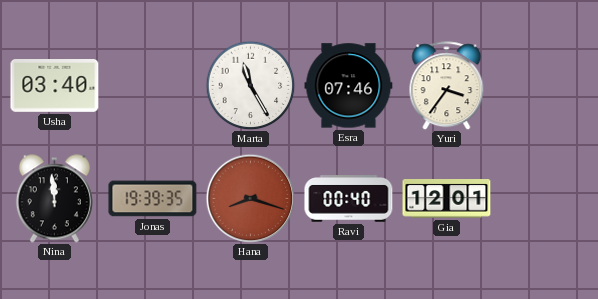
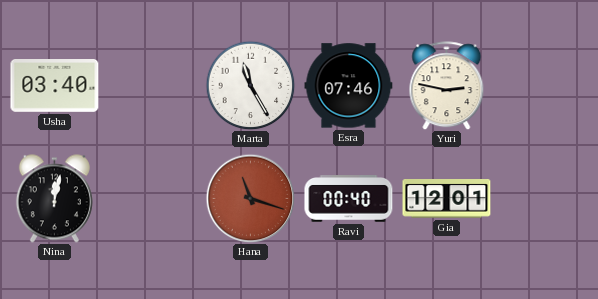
Yuri: 3:36 -> 2:47
Nina: 11:59 -> 12:02
Jonas: 19:39 -> none
Hana: 8:18 -> 11:18
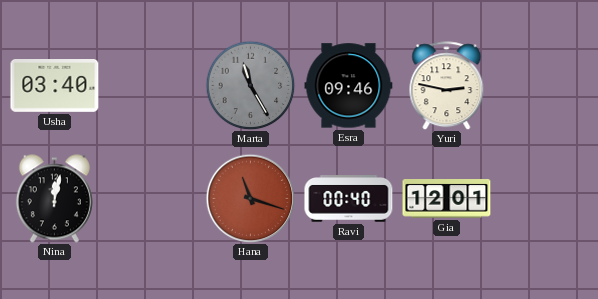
Marta dial: white -> grey
Esra: 07:46 -> 09:46
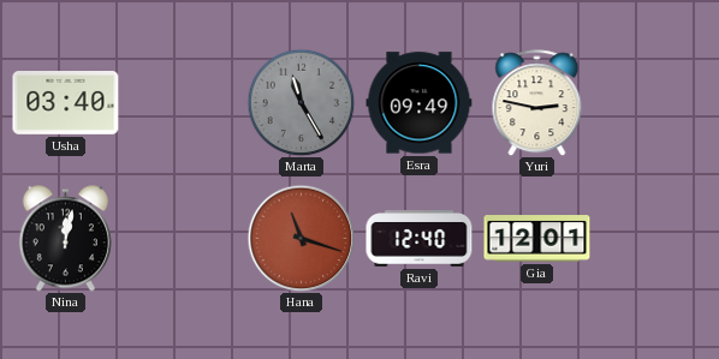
Esra: 09:46 -> 09:49
Ravi: 00:40 -> 12:40
